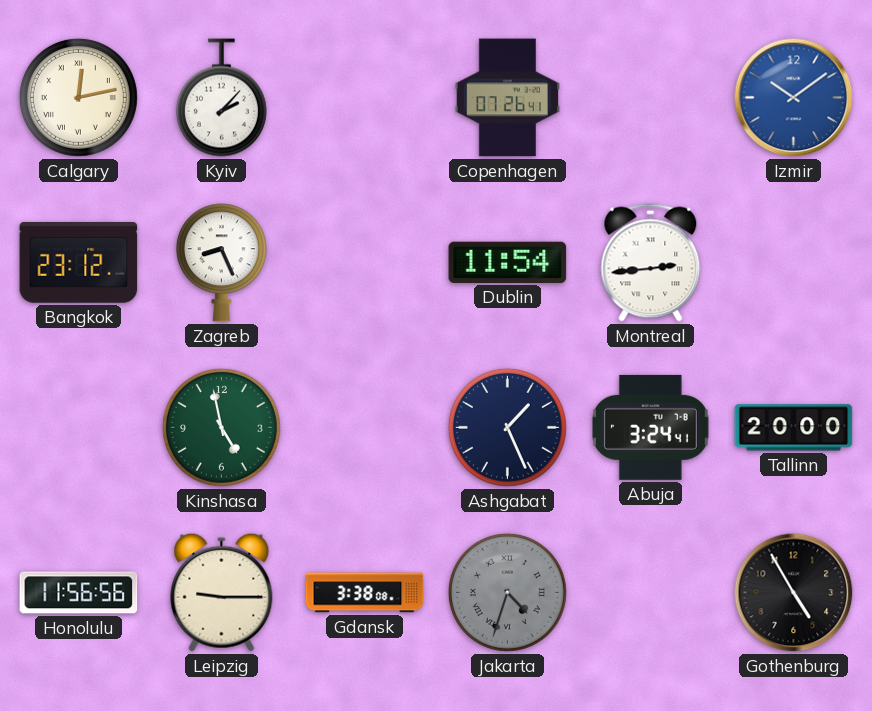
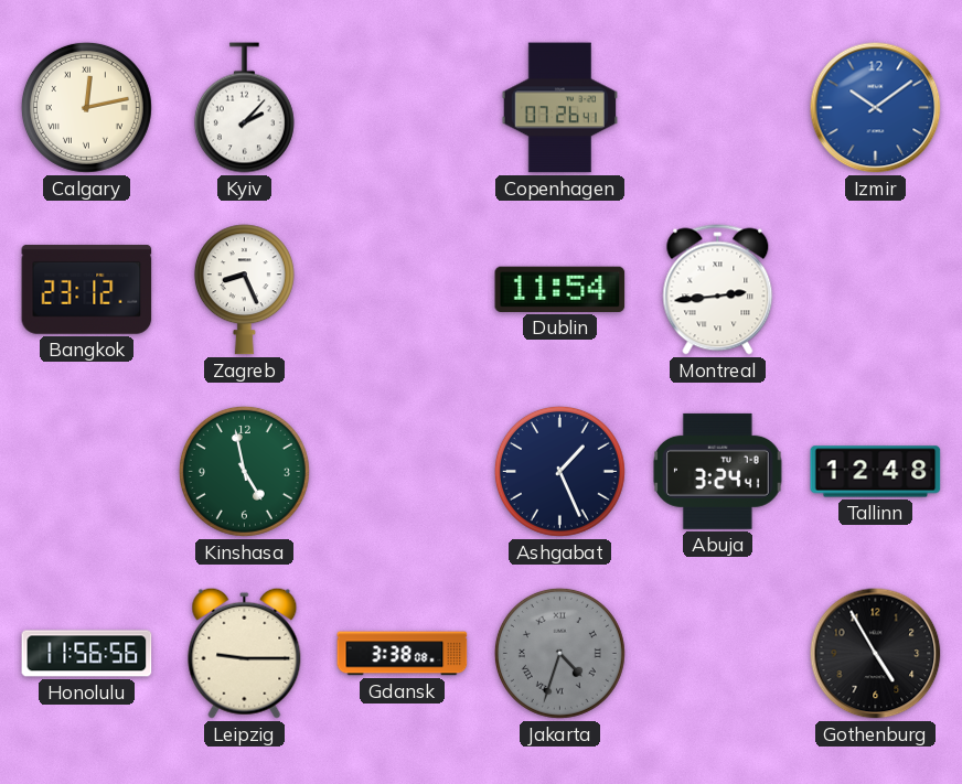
Tallinn: 20:00 -> 12:48
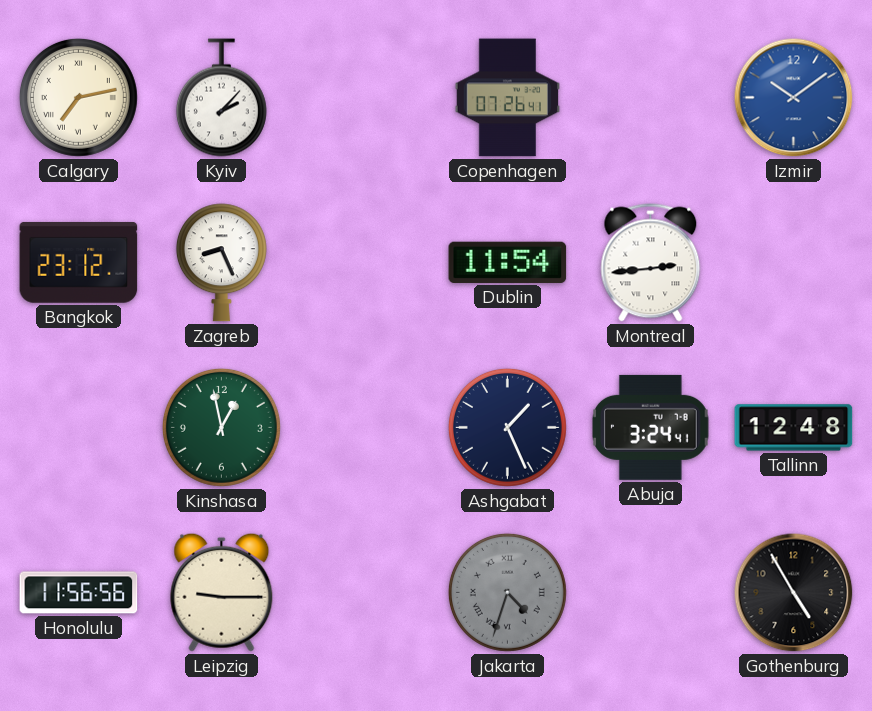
Calgary: 12:13 -> 7:13
Kinshasa: 4:58 -> 12:58
Gdansk: 3:38 -> none
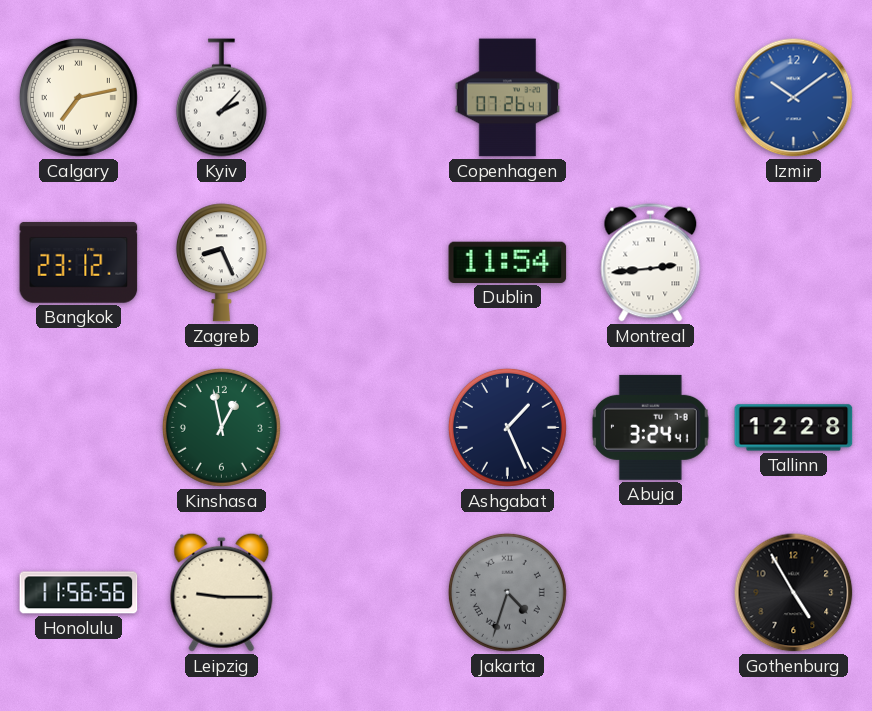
Tallinn: 12:48 -> 12:28
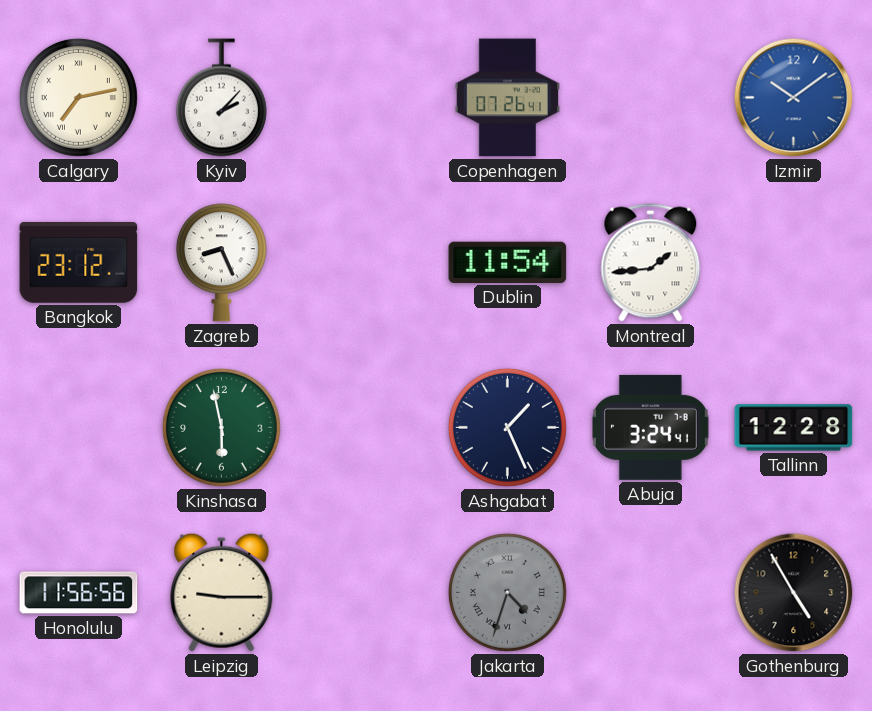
Montreal: 2:44 -> 1:44
Kinshasa: 12:58 -> 5:58
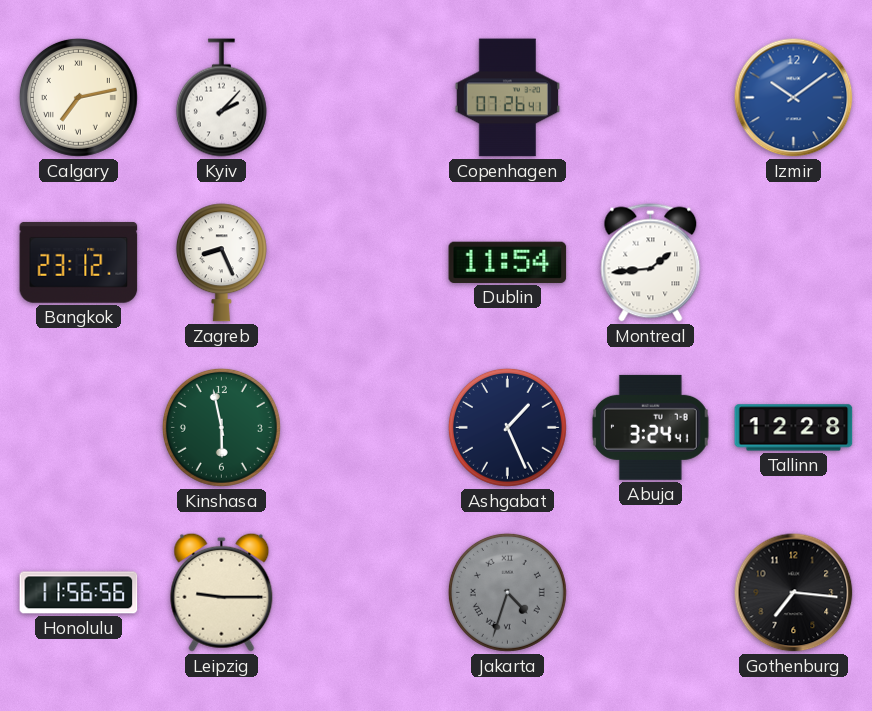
Gothenburg: 4:55 -> 7:16
